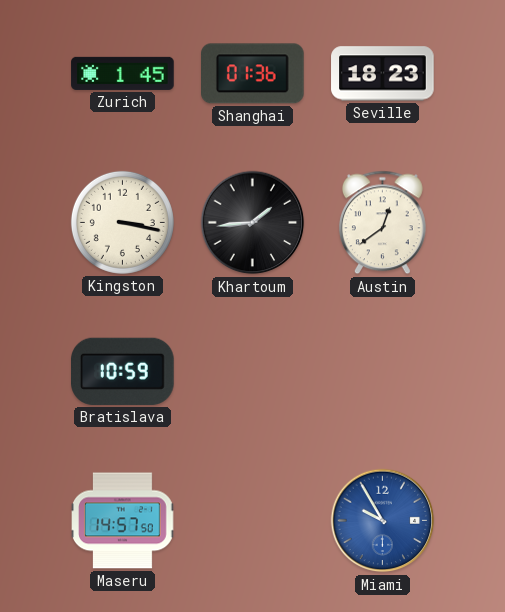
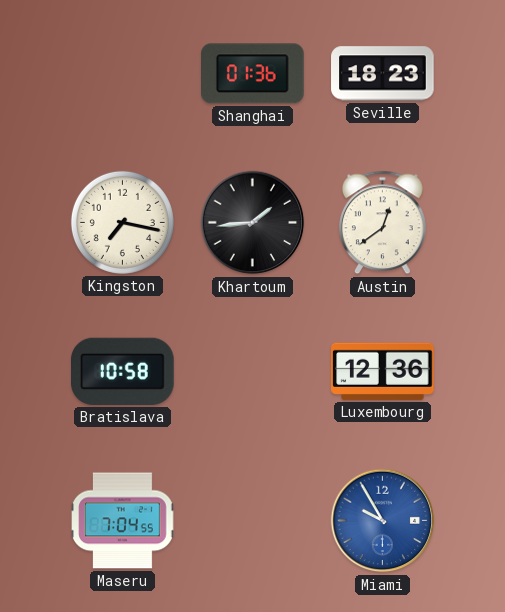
Zurich: 1:45 -> none
Kingston: 3:17 -> 7:17
Bratislava: 10:59 -> 10:58
Luxembourg: none -> 12:36
Maseru: 14:57 -> 7:04
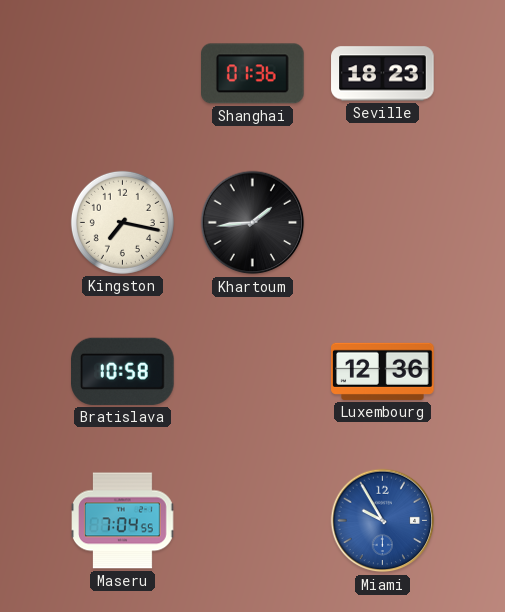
Austin: 12:39 -> none
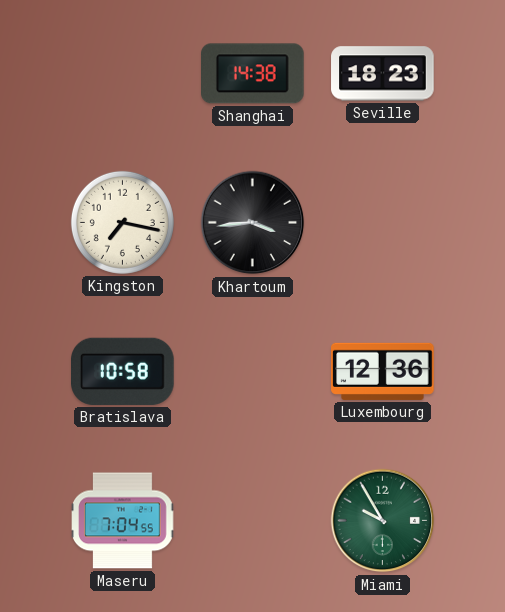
Shanghai: 01:36 -> 14:38
Khartoum: 1:44 -> 3:44
Miami dial: blue -> green
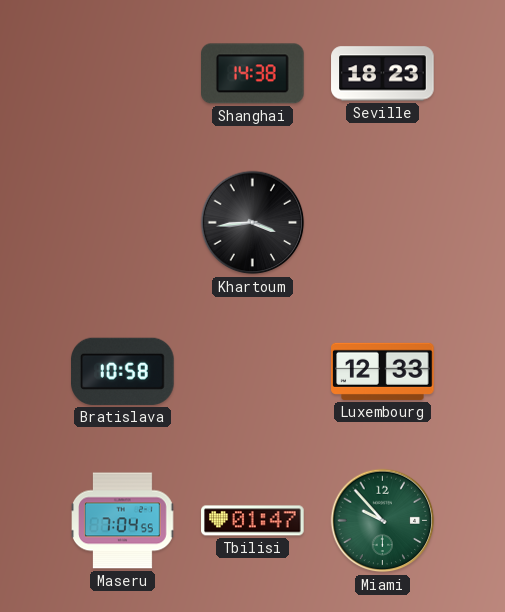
Kingston: 7:17 -> none
Luxembourg: 12:36 -> 12:33
Tbilisi: none -> 01:47
Miami: 9:55 -> 9:53
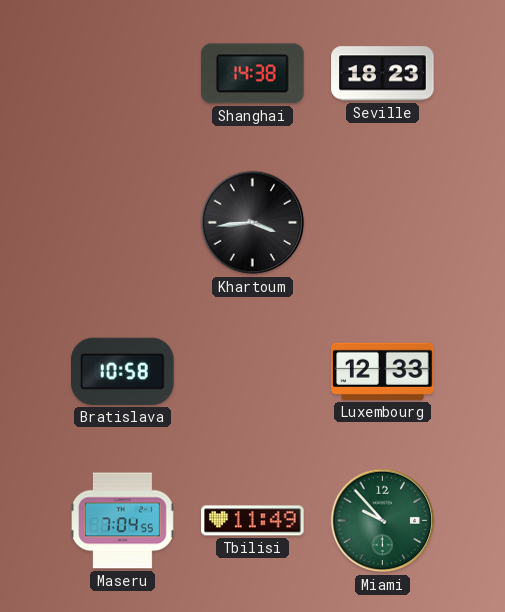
Tbilisi: 01:47 -> 11:49
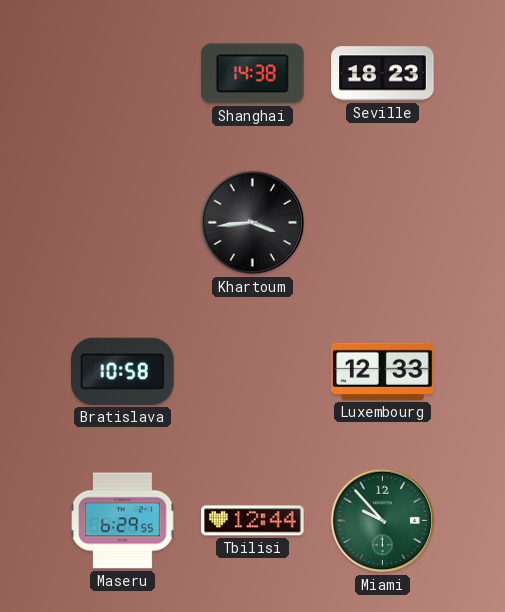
Maseru: 7:04 -> 6:29
Tbilisi: 11:49 -> 12:44
